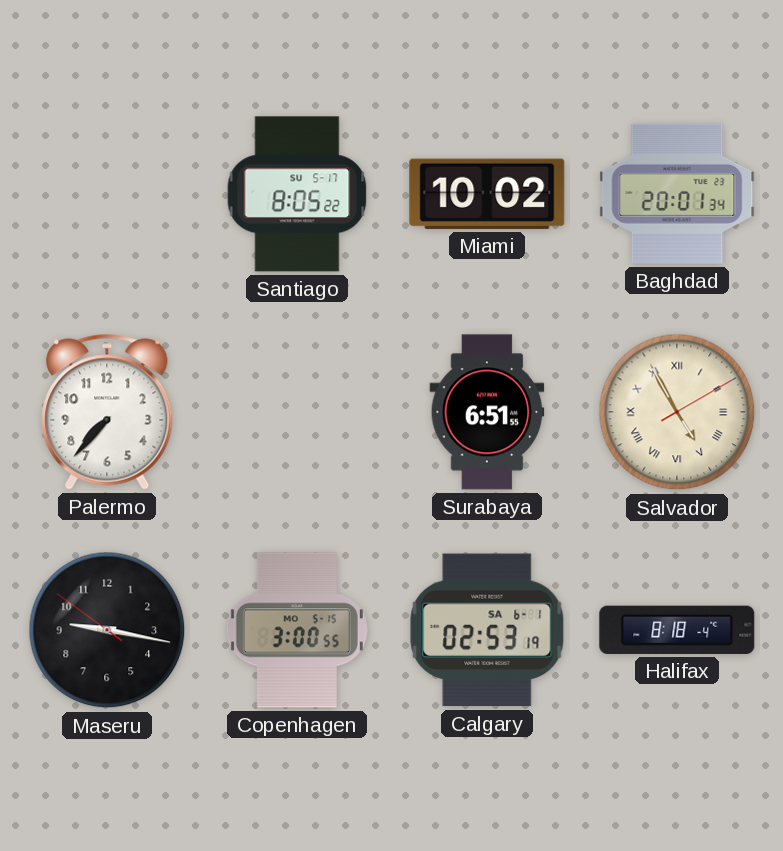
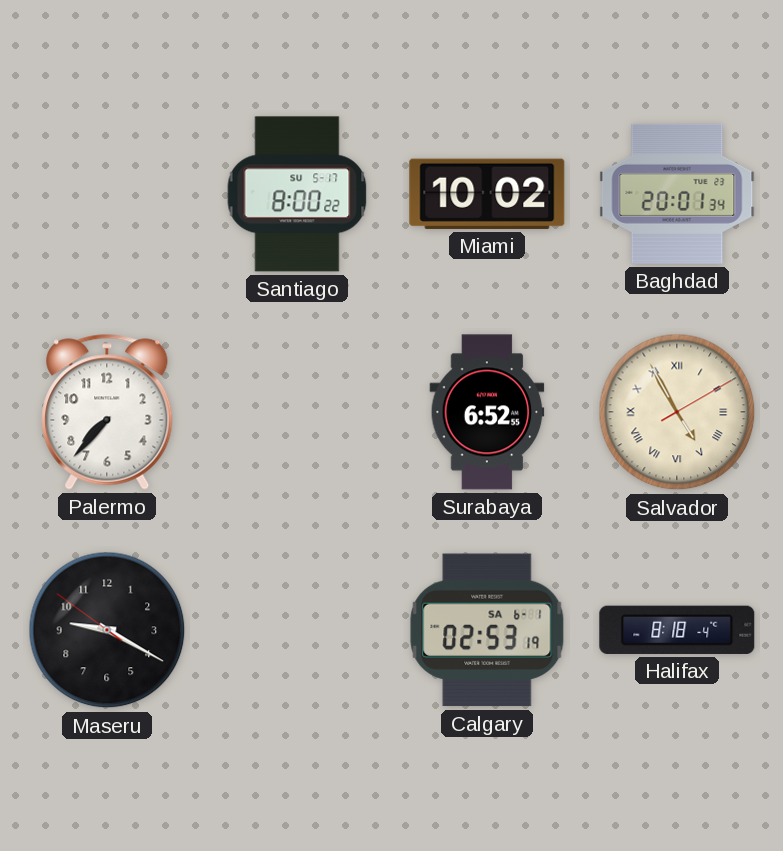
Santiago: 8:05 -> 8:00
Surabaya: 6:51 -> 6:52
Maseru: 9:16 -> 9:19
Copenhagen: 3:00 -> none
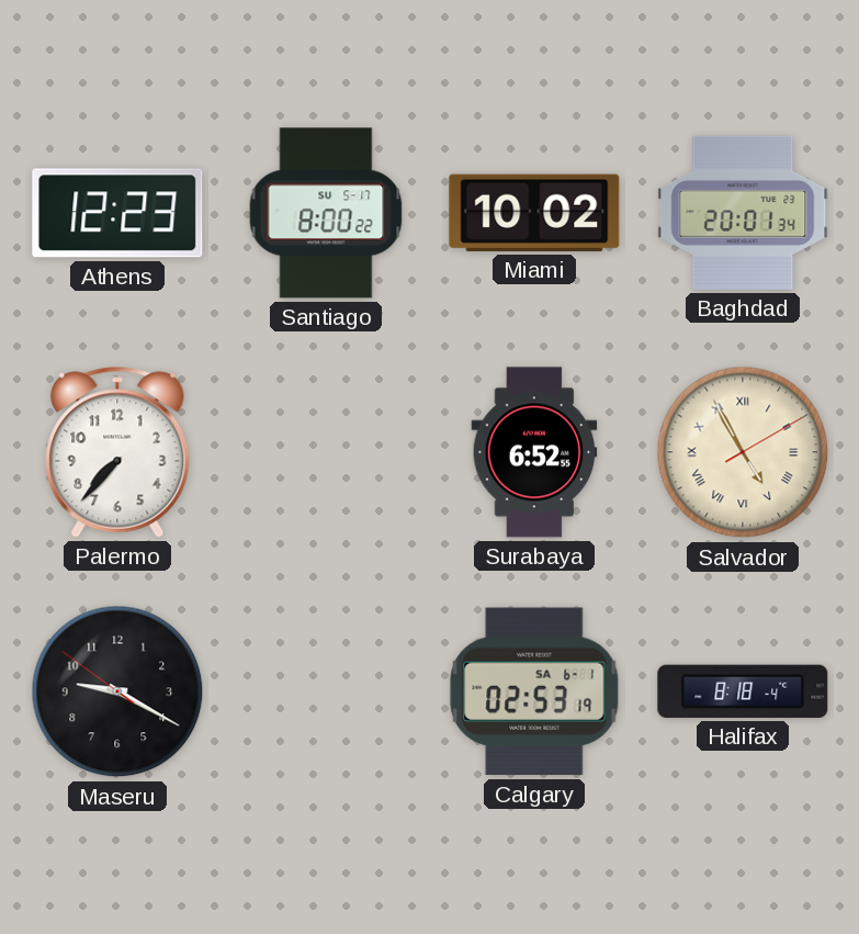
Athens: none -> 12:23
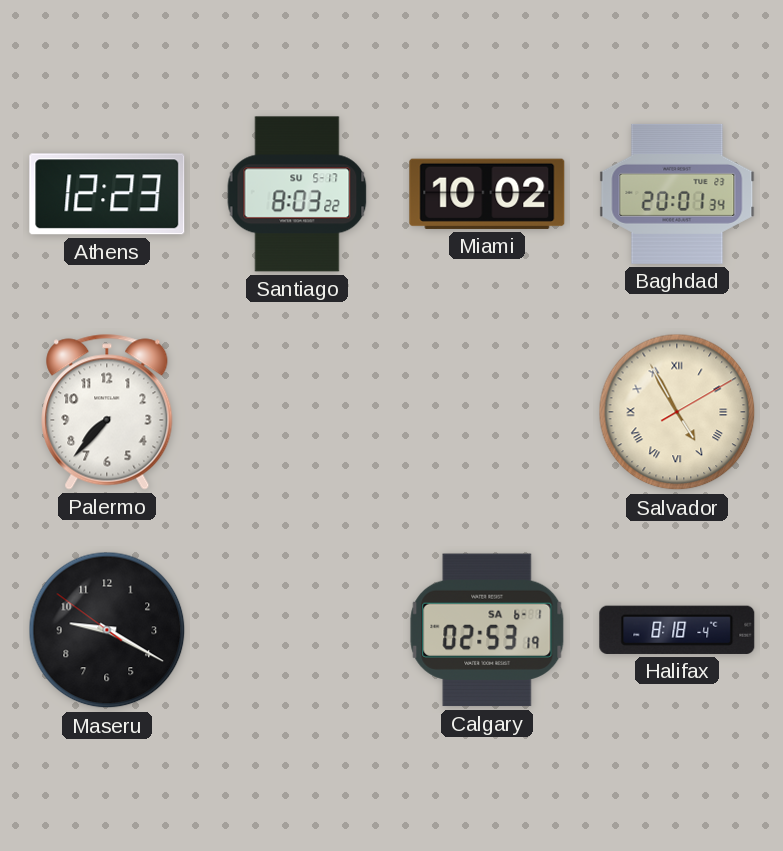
Santiago: 8:00 -> 8:03
Surabaya: 6:52 -> none
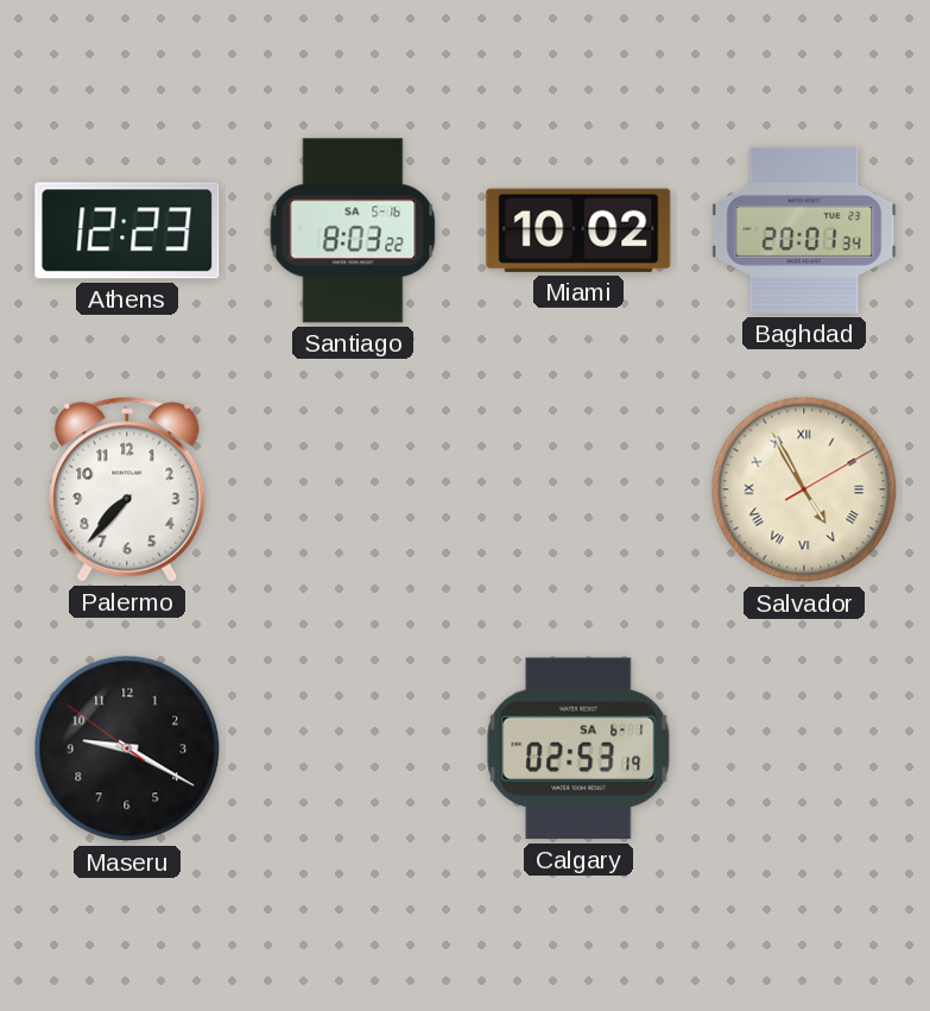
Santiago date: SU 5-17 -> SA 5-16
Halifax: 8:18 -> none
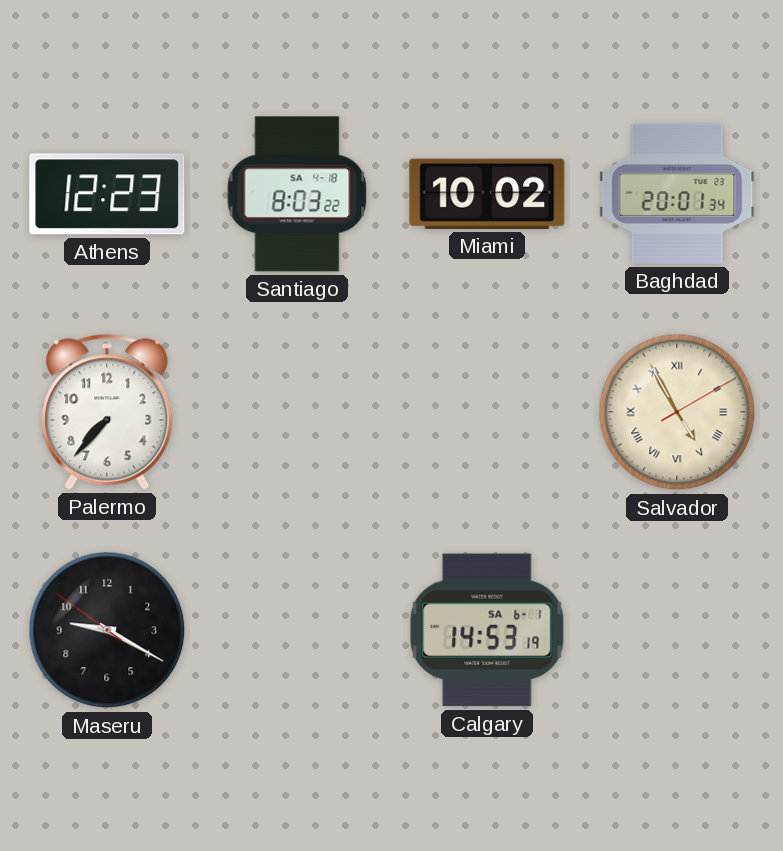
Santiago date: SA 5-16 -> SA 4-18
Calgary: 02:53 -> 14:53
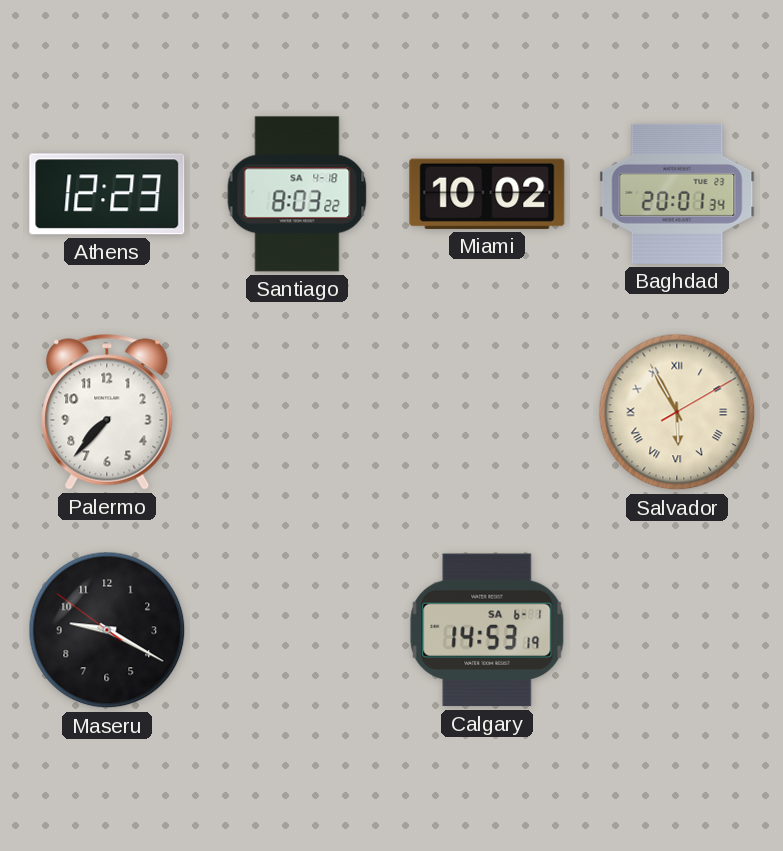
Salvador: 4:55 -> 5:55
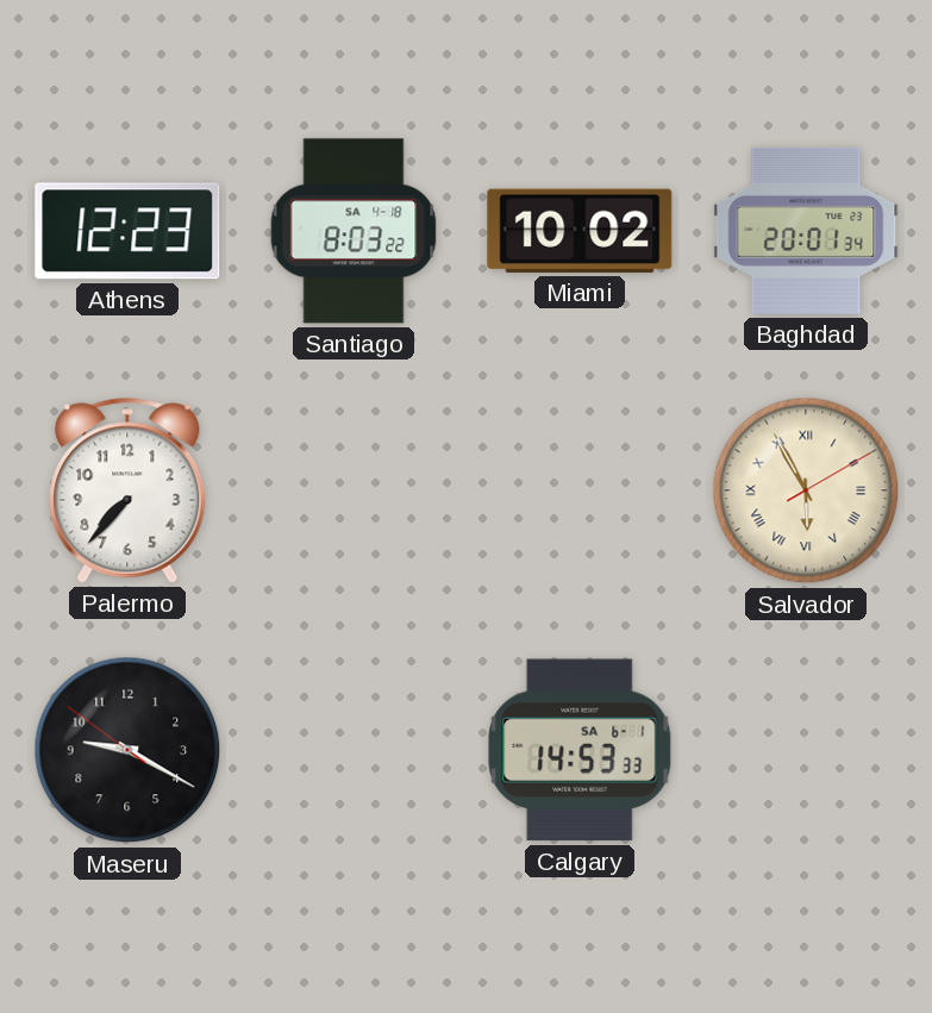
Calgary: 14:53:19 -> 14:53:33
